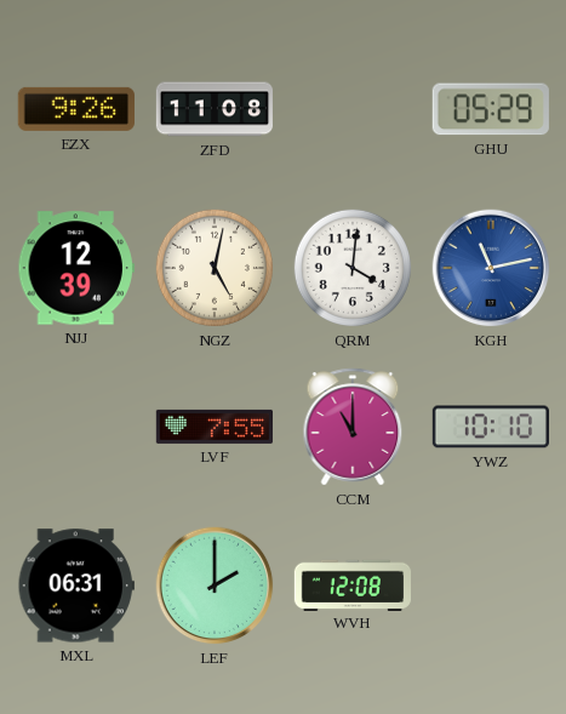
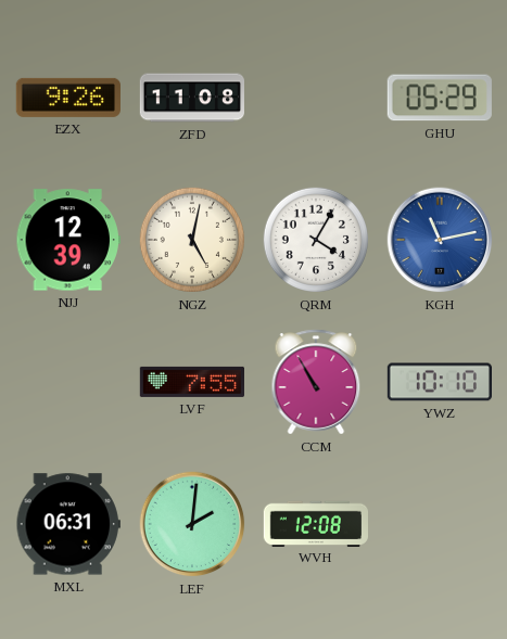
QRM: 4:01 -> 4:05
CCM: 11:00 -> 10:55
LEF: 2:00 -> 2:01
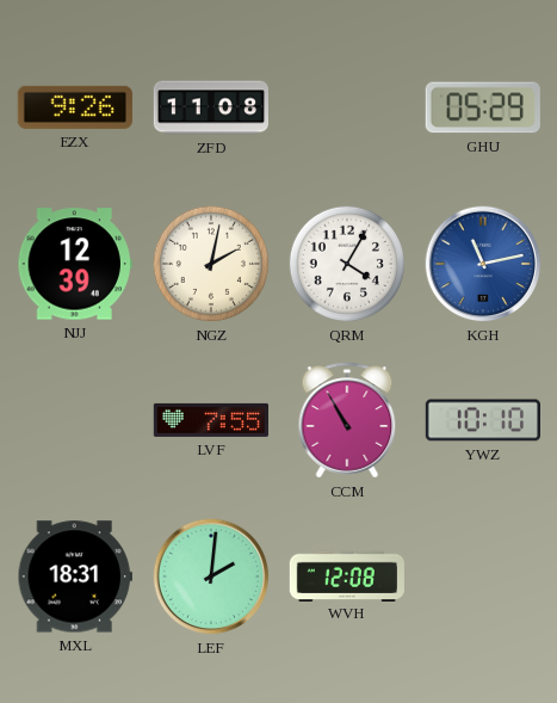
NGZ: 5:02 -> 2:02
MXL: 06:31 -> 18:31
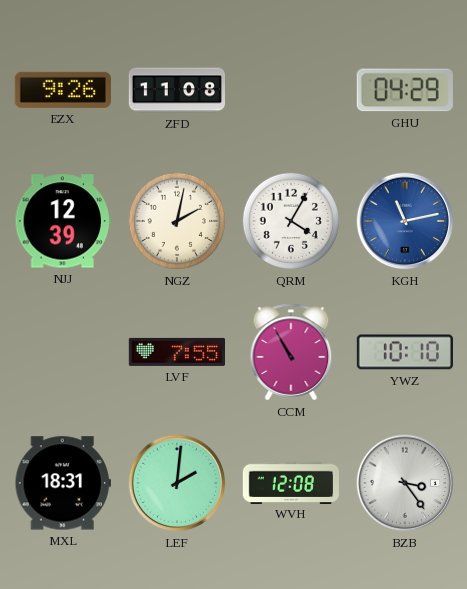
GHU: 05:29 -> 04:29
BZB: none -> 3:24
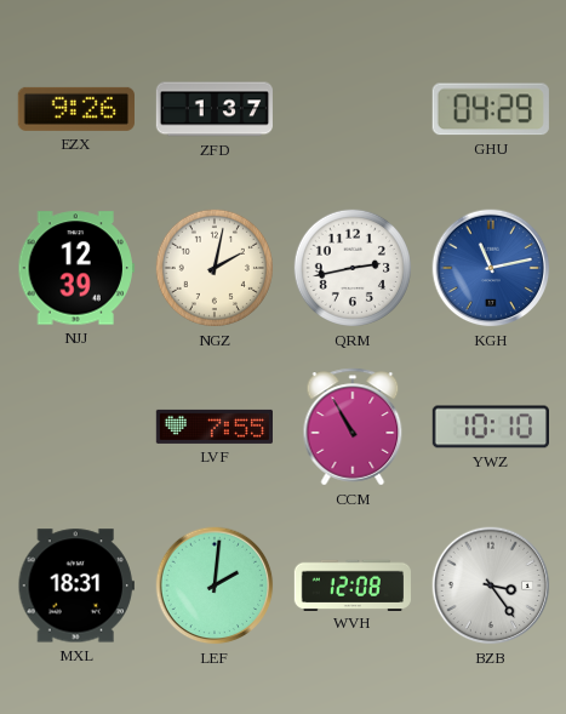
ZFD: 11:08 -> 1:37
QRM: 4:05 -> 2:43
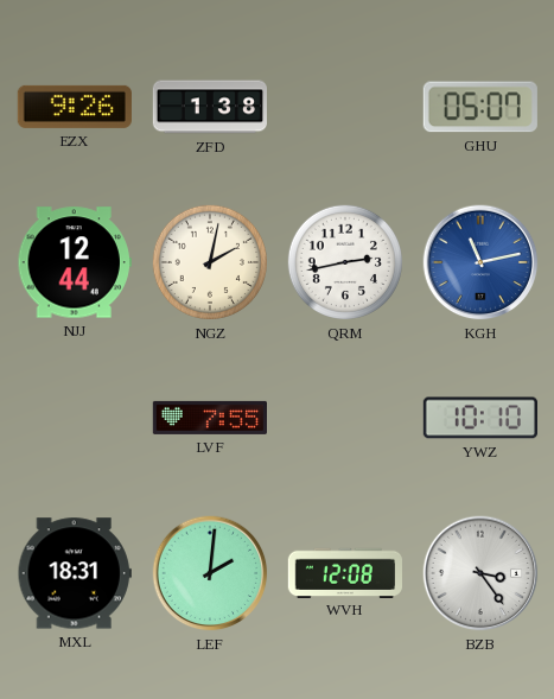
ZFD: 1:37 -> 1:38
GHU: 04:29 -> 05:07
NJJ: 12:39 -> 12:44
CCM: 10:55 -> none
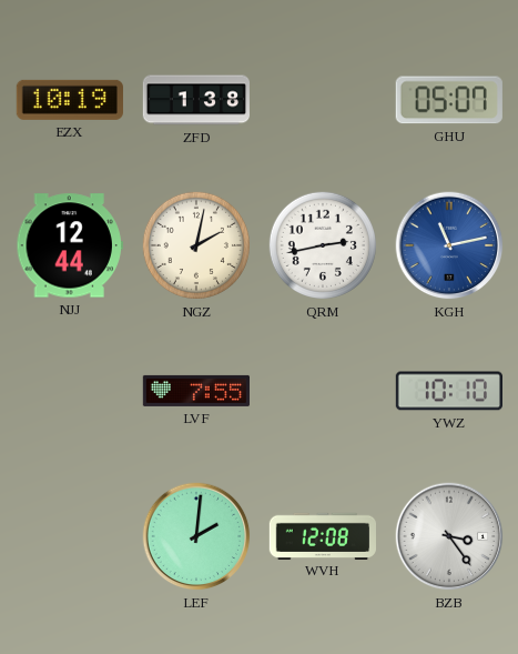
EZX: 9:26 -> 10:19
MXL: 18:31 -> none
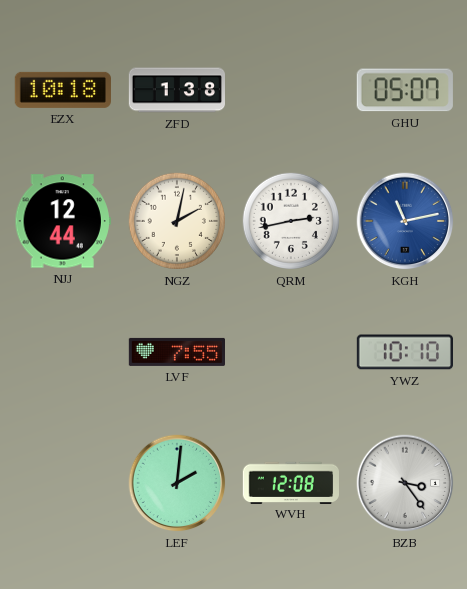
EZX: 10:19 -> 10:18
